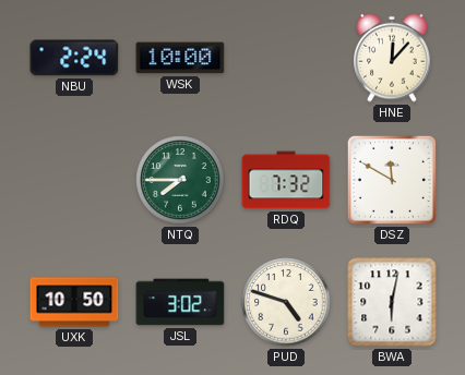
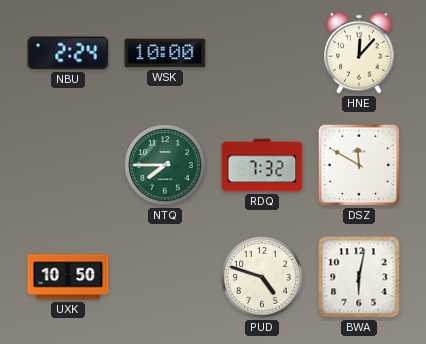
JSL: 3:02 -> none
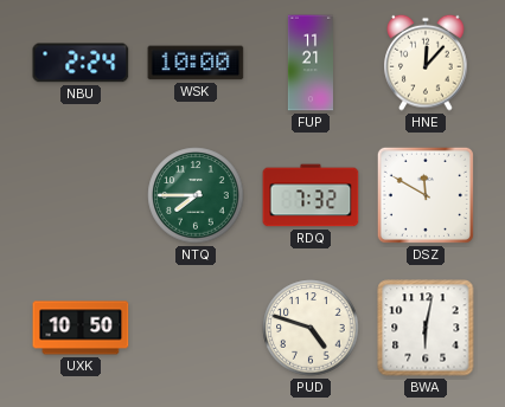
FUP: none -> 11:21
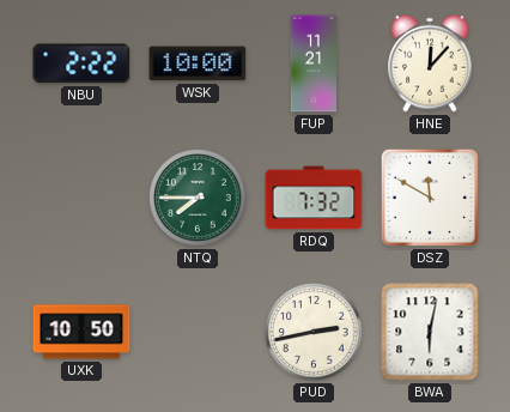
NBU: 2:24 -> 2:22
PUD: 4:48 -> 2:43
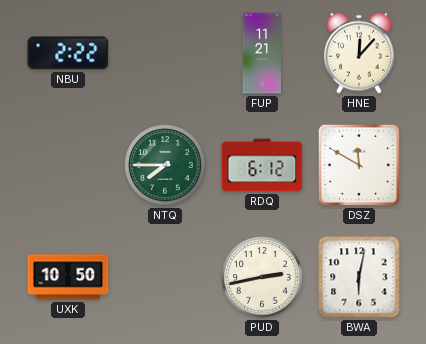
WSK: 10:00 -> none
RDQ: 7:32 -> 6:12
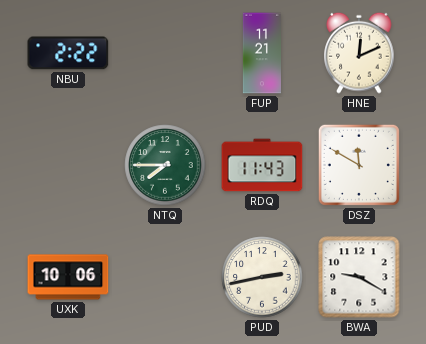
HNE: 12:07 -> 12:11
RDQ: 6:12 -> 11:43
UXK: 10:50 -> 10:06
BWA: 6:02 -> 9:20
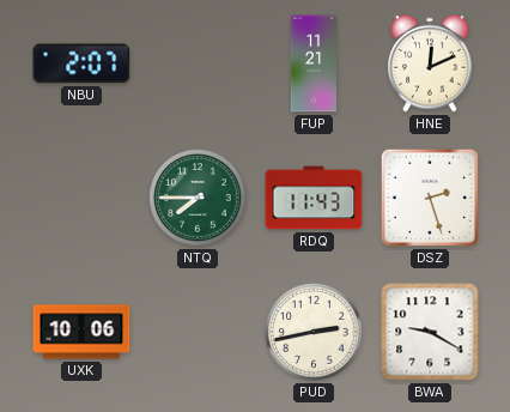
NBU: 2:22 -> 2:07
DSZ: 11:50 -> 2:27
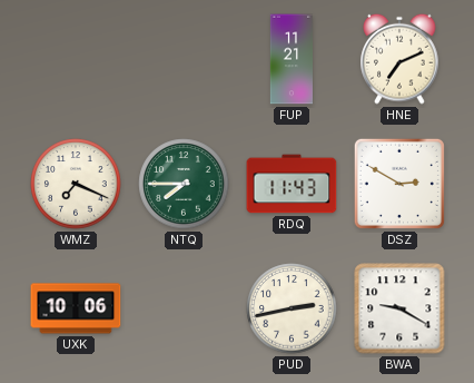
NBU: 2:07 -> none
HNE: 12:11 -> 7:11
WMZ: none -> 7:19
DSZ: 2:27 -> 2:50
